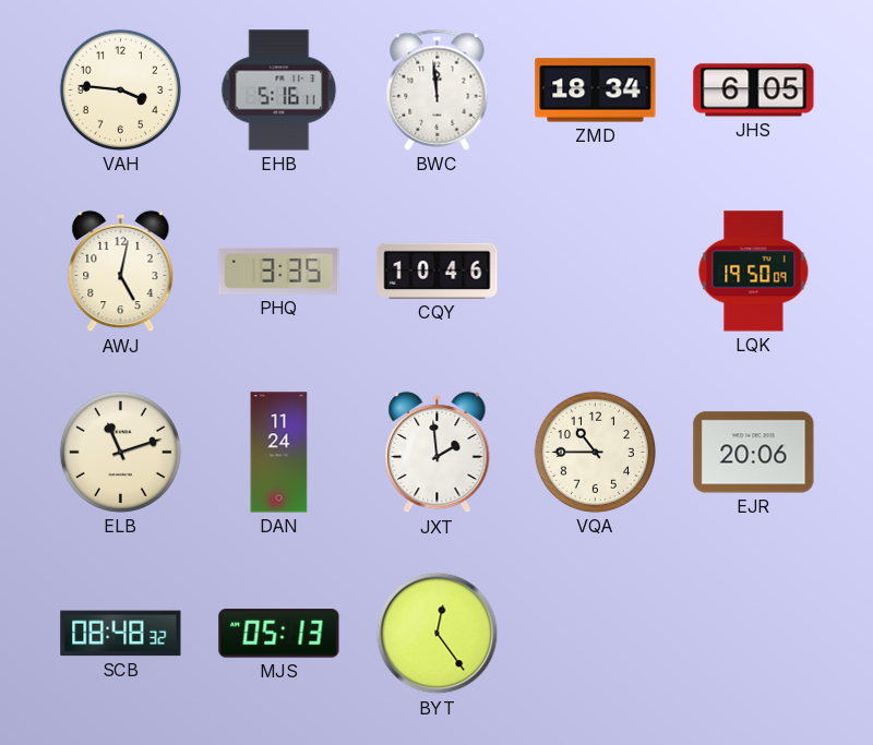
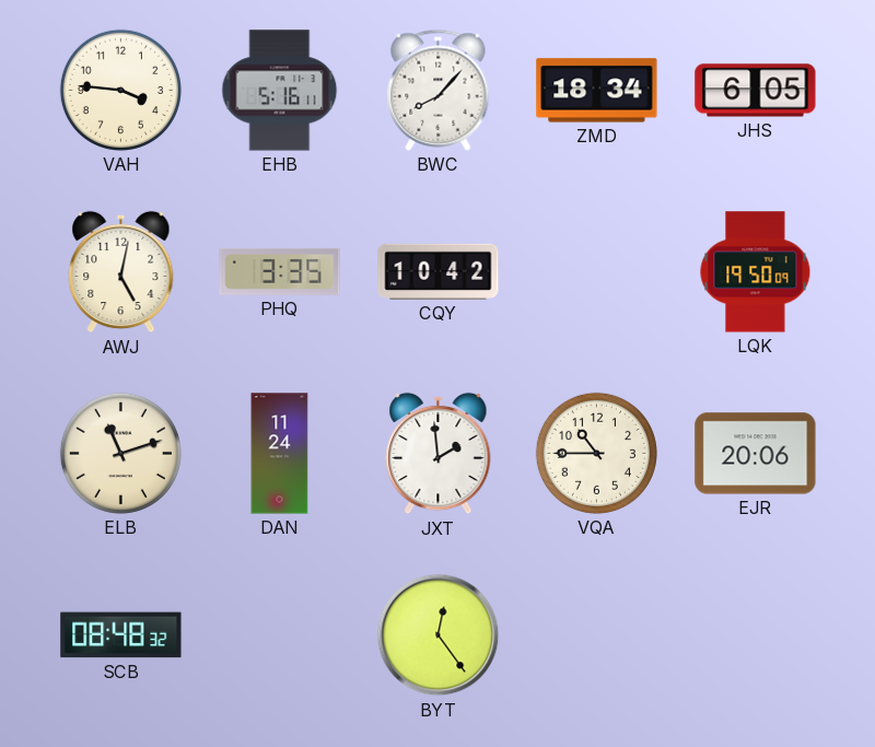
BWC: 11:59 -> 8:07
CQY: 10:46 -> 10:42
MJS: 05:13 -> none
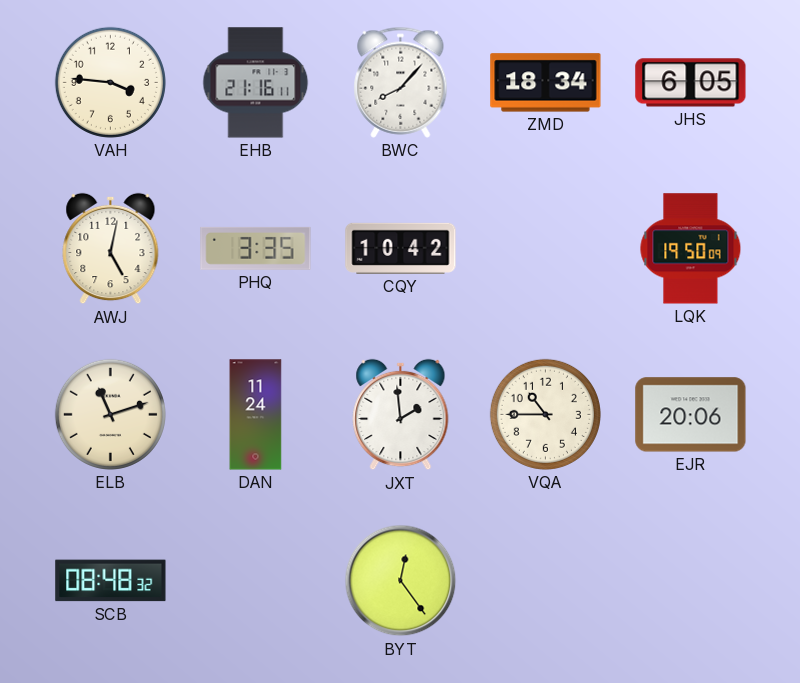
EHB: 5:16 -> 21:16
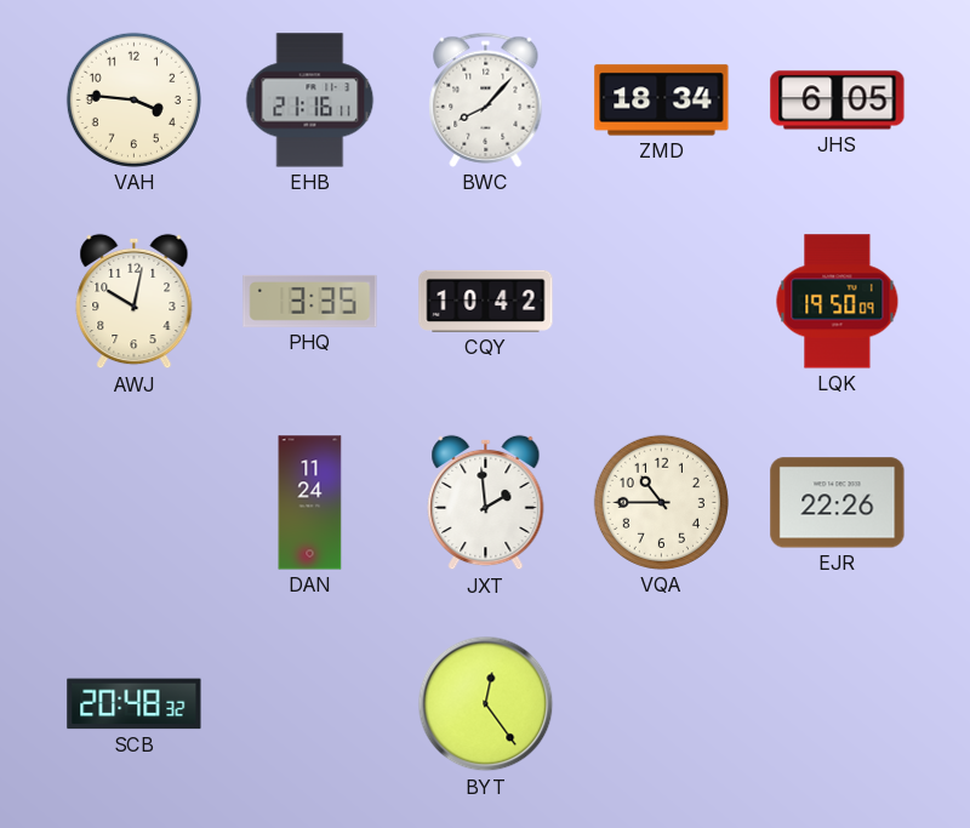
AWJ: 5:02 -> 10:02
ELB: 11:12 -> none
EJR: 20:06 -> 22:26
SCB: 08:48 -> 20:48
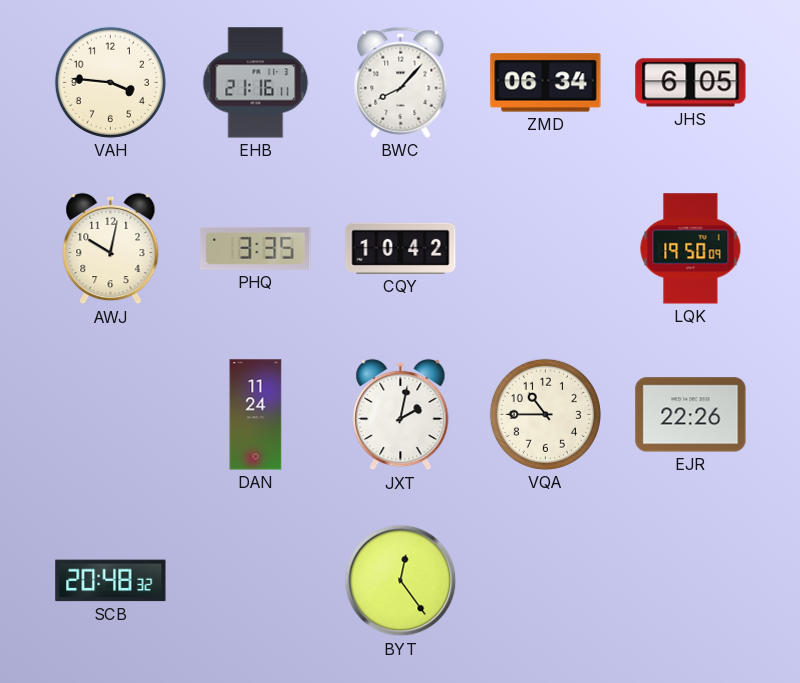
ZMD: 18:34 -> 06:34
JXT: 1:59 -> 2:02
